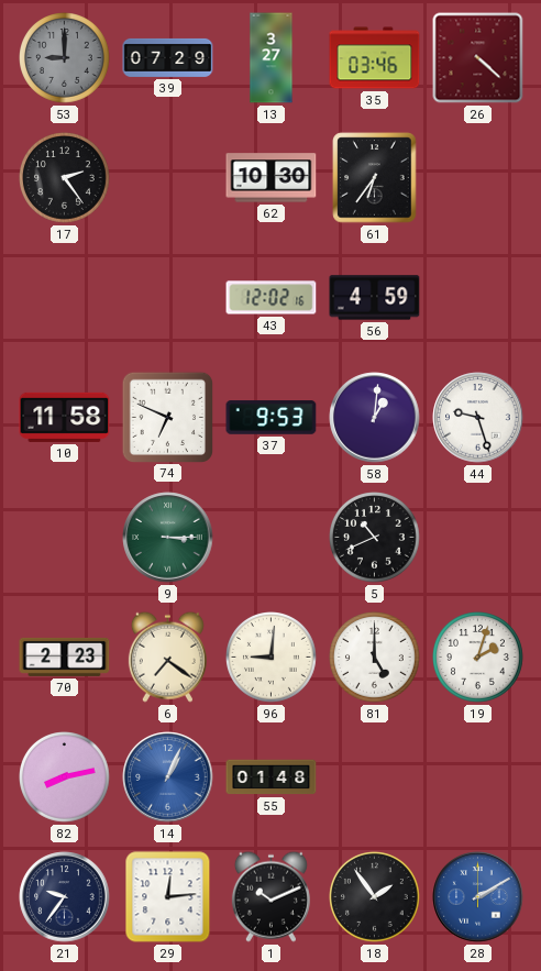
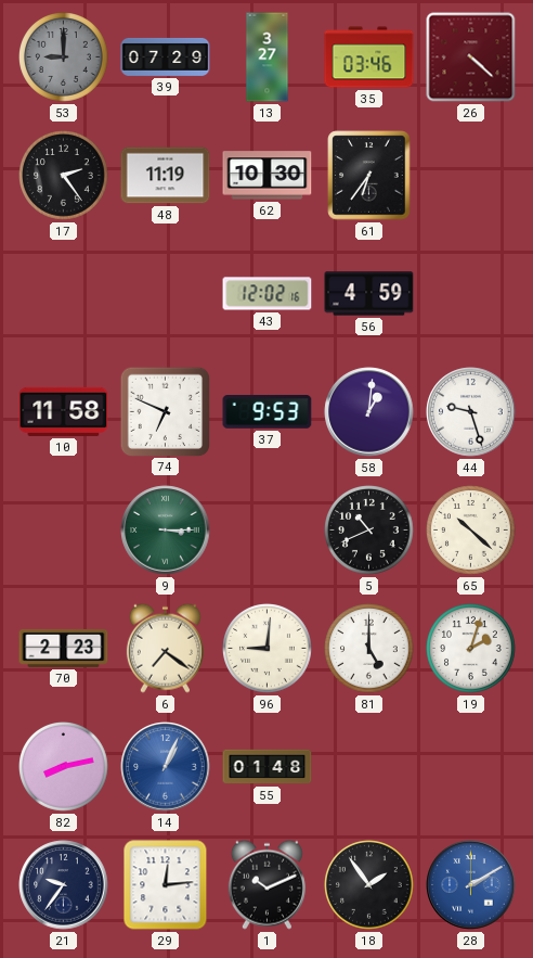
48: none -> 11:19
65: none -> 10:22
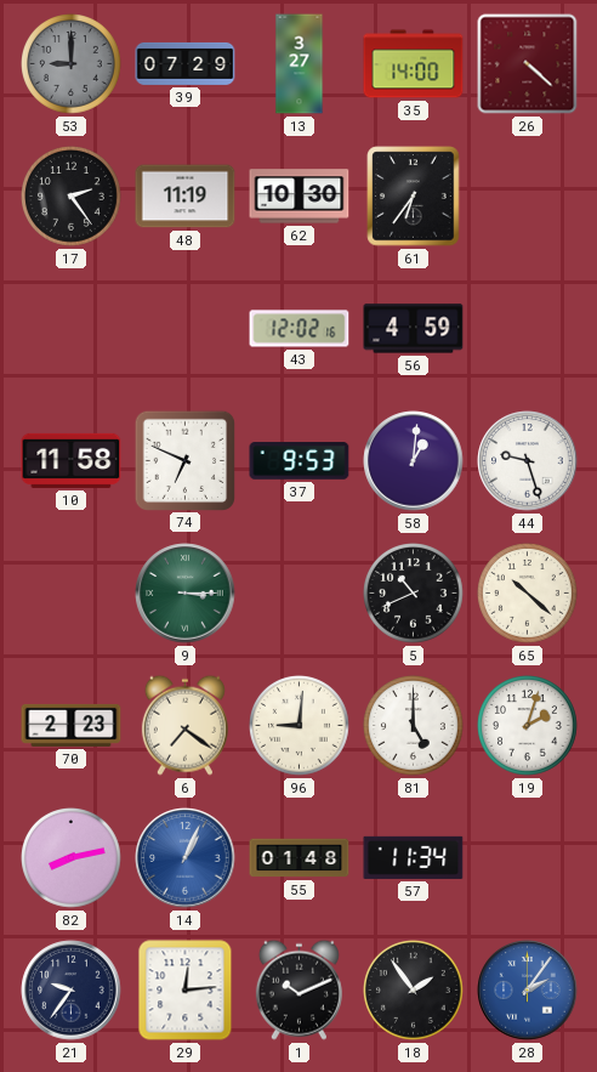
35: 03:46 -> 14:00
57: none -> 11:34
28: 2:10 -> 2:06
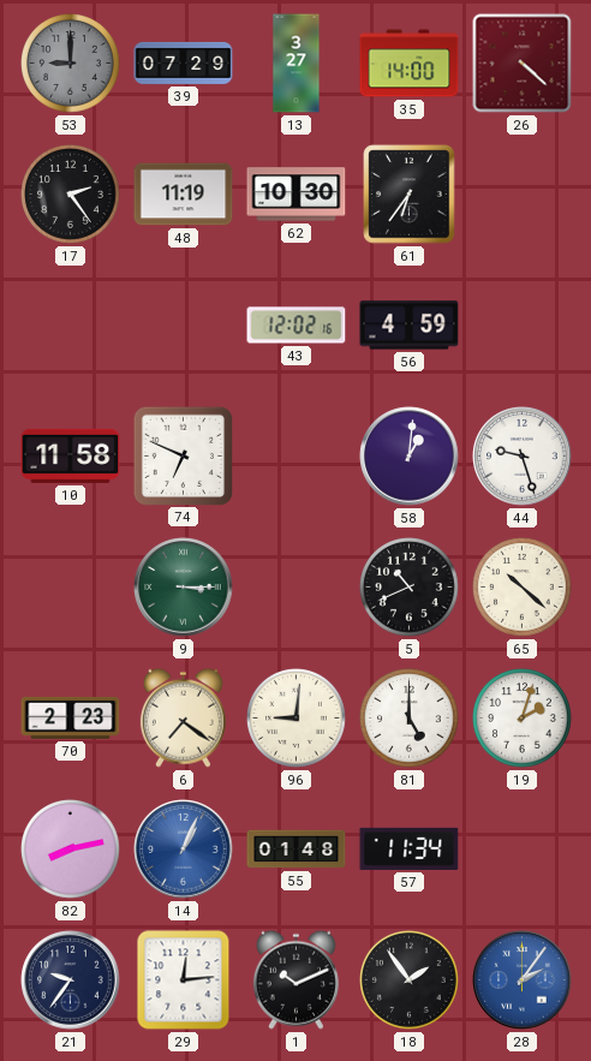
37: 9:53 -> none
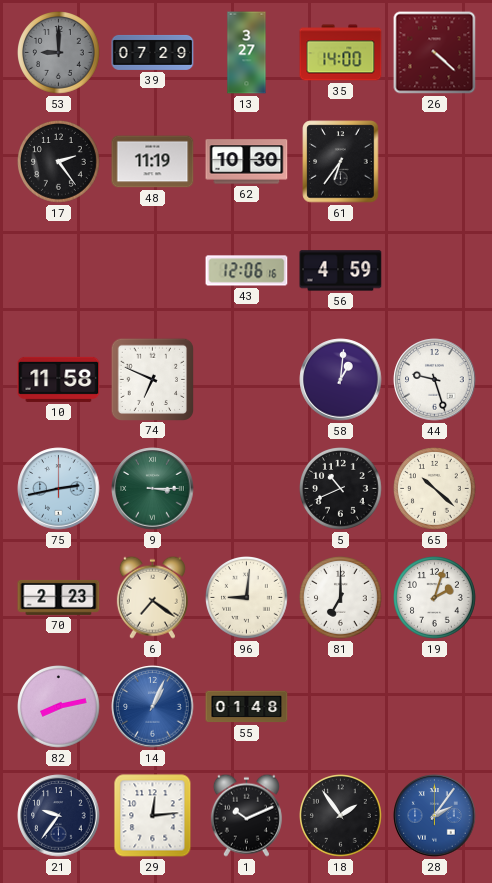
43: 12:02 -> 12:06
75: none -> 2:43
81: 5:00 -> 7:00
57: 11:34 -> none
